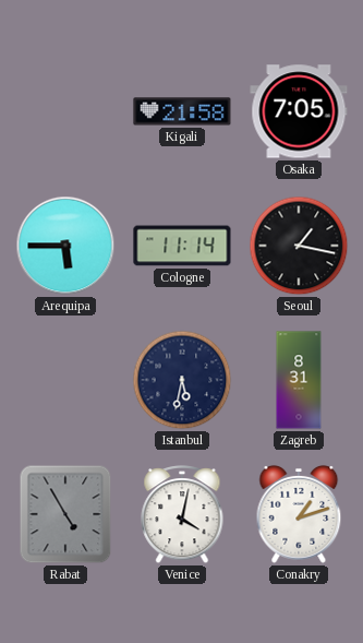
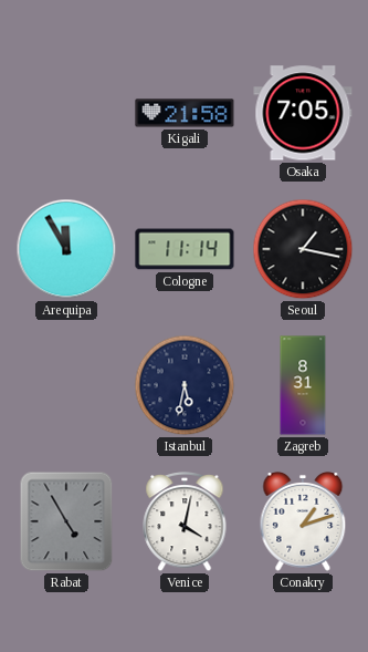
Arequipa: 5:45 -> 11:55
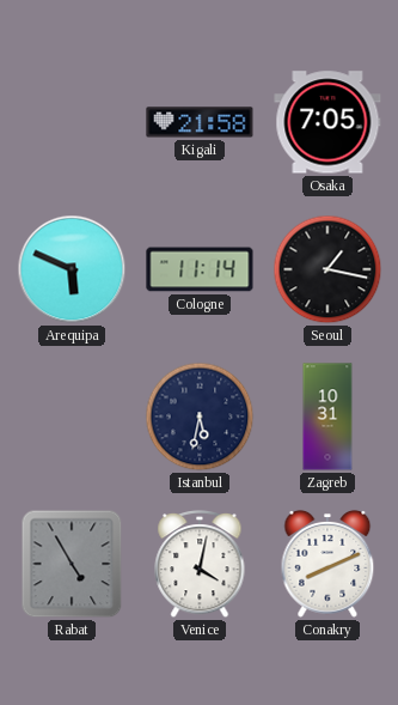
Arequipa: 11:55 -> 5:49
Zagreb: 8:31 -> 10:31
Conakry: 1:12 -> 8:11
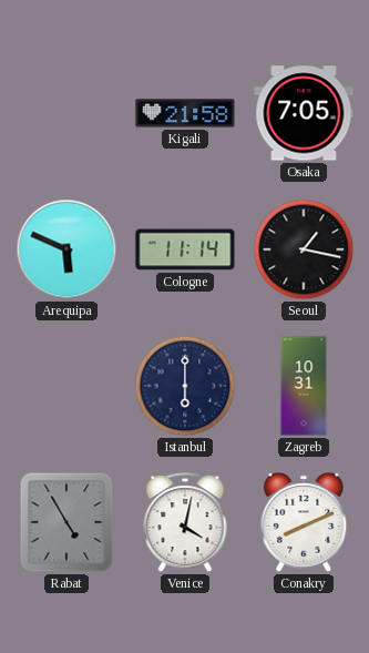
Istanbul: 5:32 -> 6:00
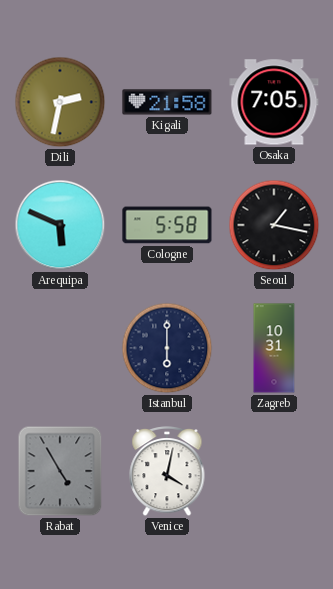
Dili: none -> 2:32
Cologne: 11:14 -> 5:58
Conakry: 8:11 -> none
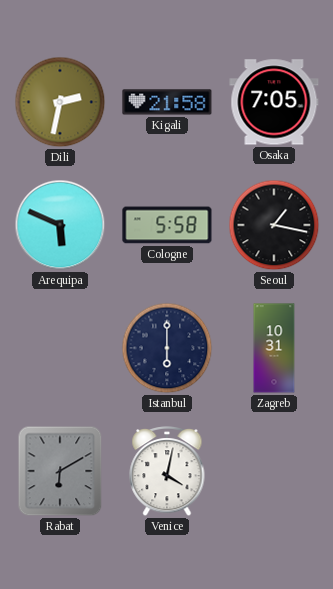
Rabat: 4:55 -> 6:10
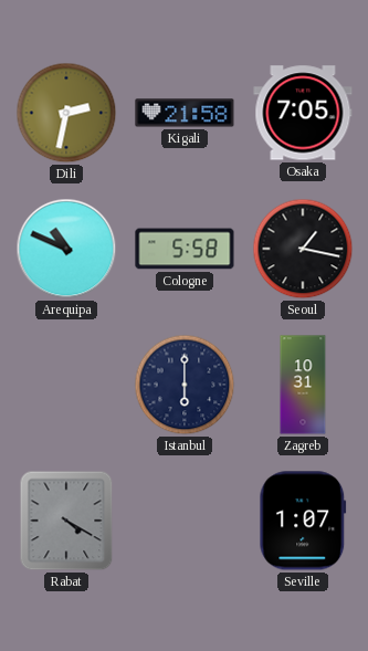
Arequipa: 5:49 -> 10:49
Rabat: 6:10 -> 4:20
Venice: 4:02 -> none
Seville: none -> 1:07
